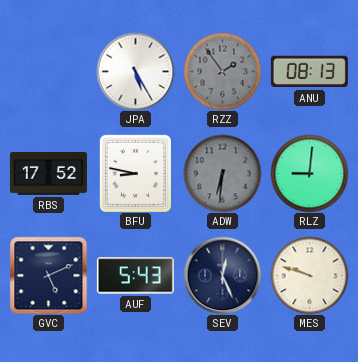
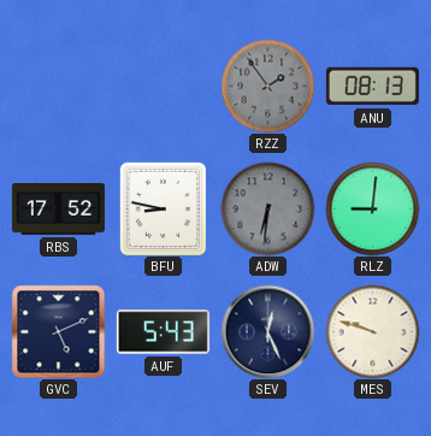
JPA: 5:25 -> none
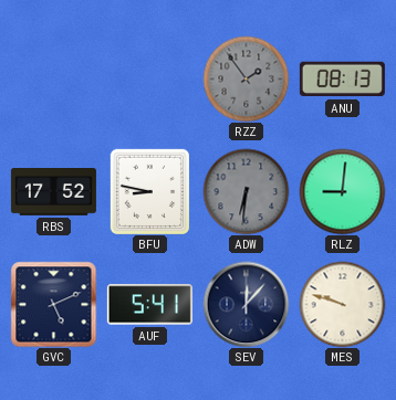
AUF: 5:43 -> 5:41
SEV: 12:26 -> 12:07
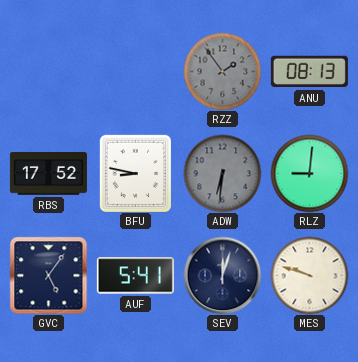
GVC: 5:11 -> 5:06
SEV: 12:07 -> 12:03
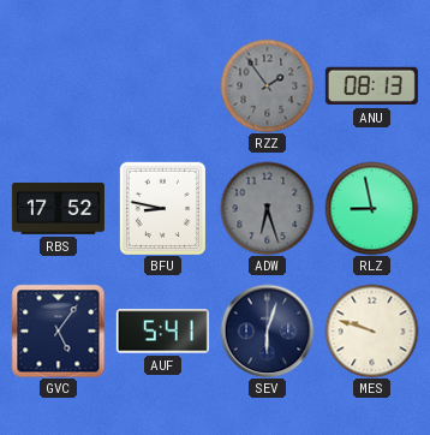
ADW: 6:31 -> 6:27
RLZ: 9:01 -> 8:58
SEV: 12:03 -> 6:03
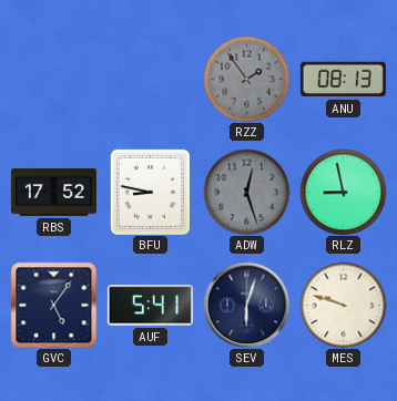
ADW: 6:27 -> 12:27
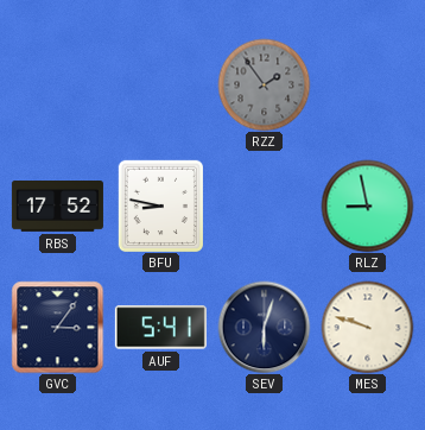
ANU: 08:13 -> none
ADW: 12:27 -> none
GVC: 5:06 -> 3:06
